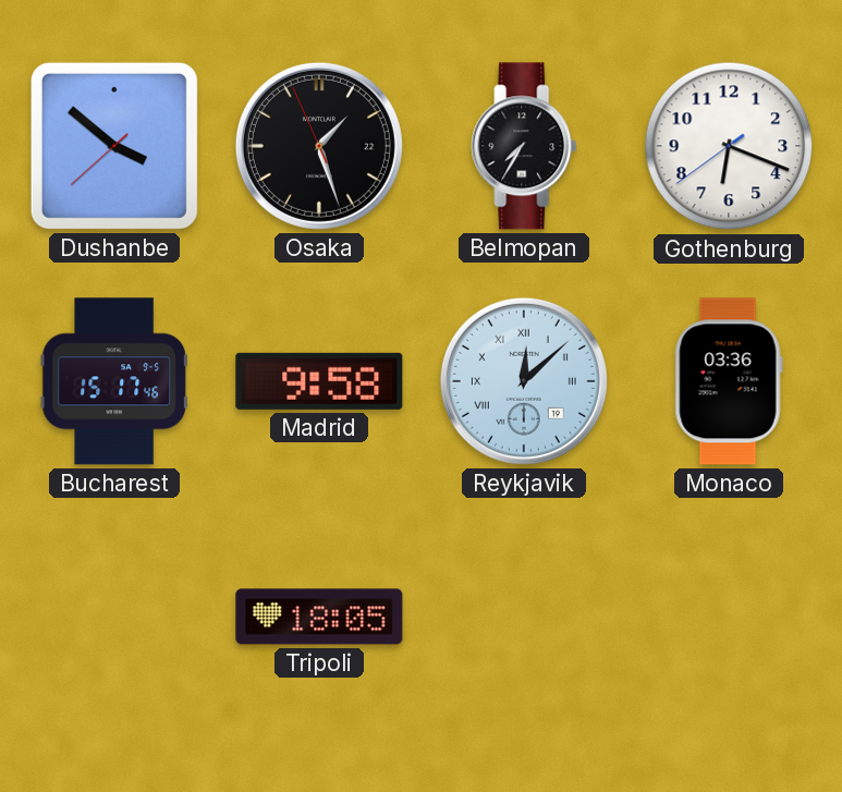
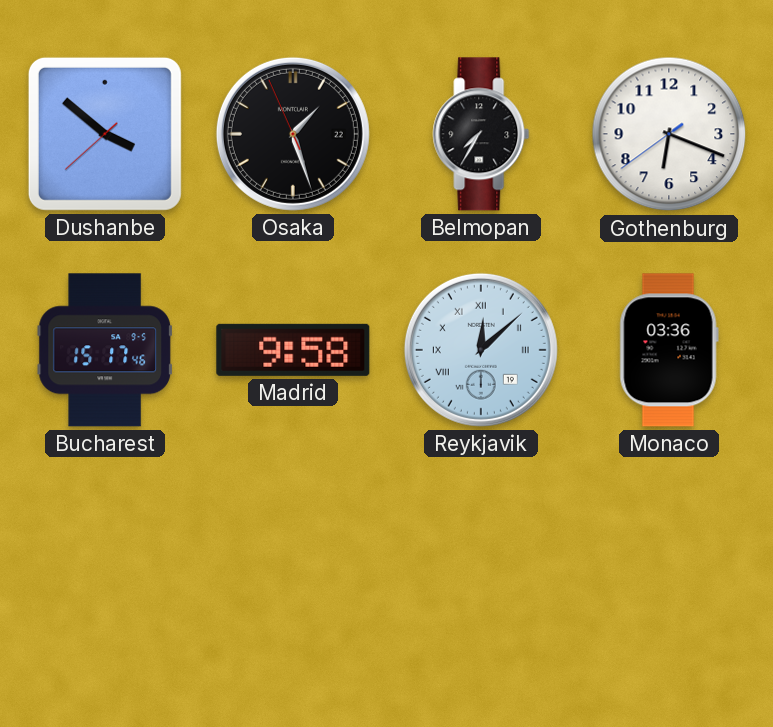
Tripoli: 18:05 -> none
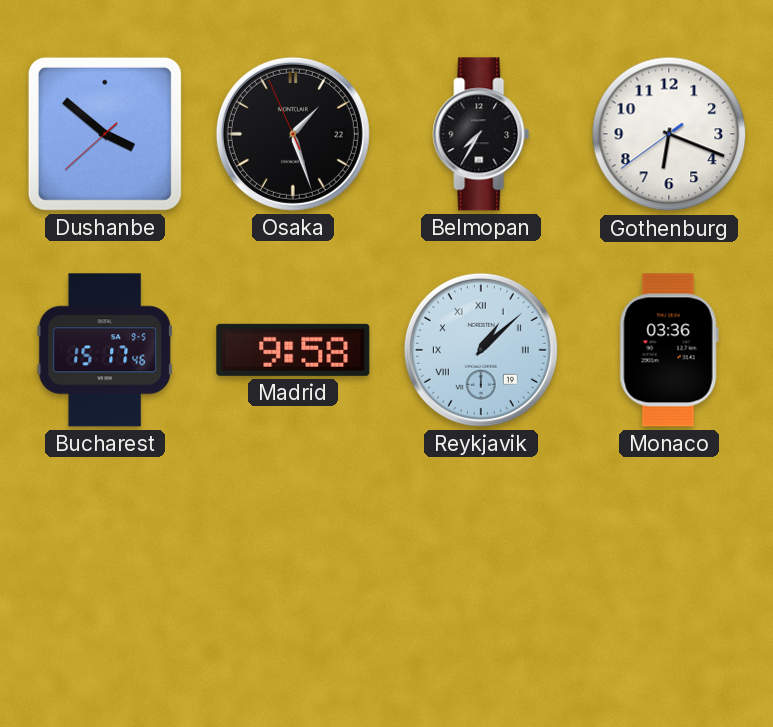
Reykjavik: 12:08 -> 1:08
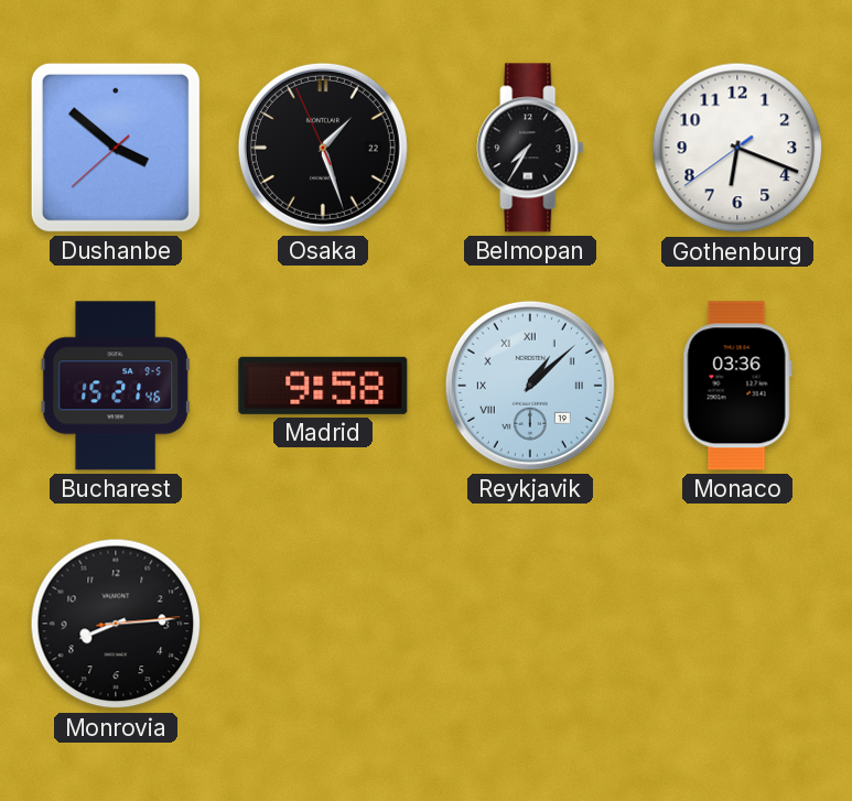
Bucharest: 15:17 -> 15:21
Monrovia: none -> 8:14
